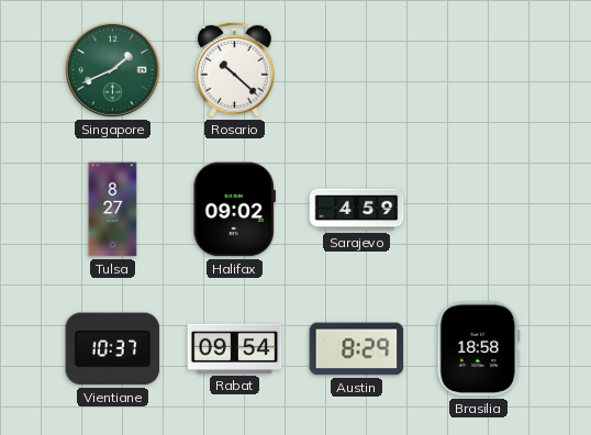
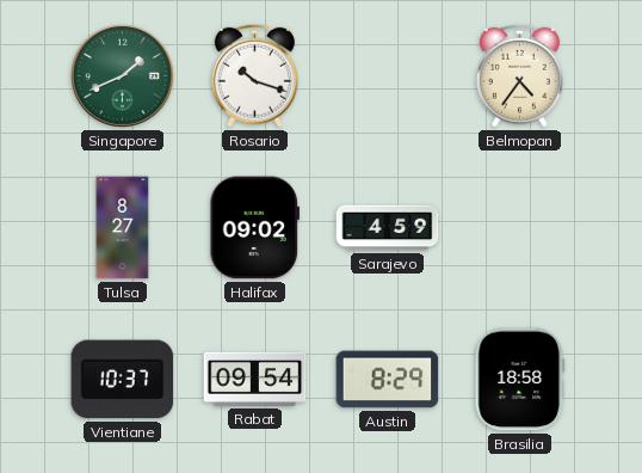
Rosario: 10:22 -> 10:18
Belmopan: none -> 4:36
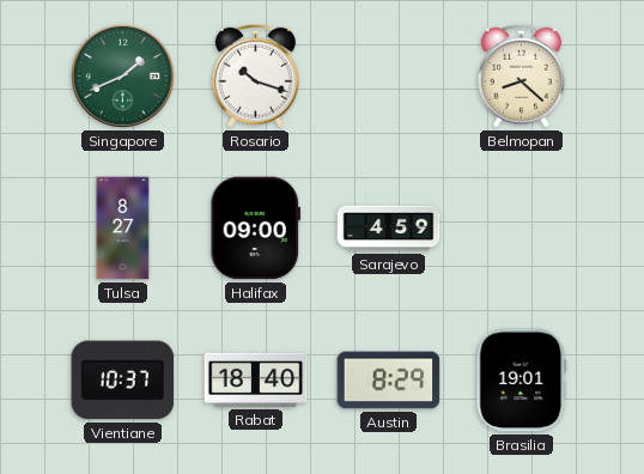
Belmopan: 4:36 -> 8:22
Halifax: 09:02 -> 09:00
Rabat: 09:54 -> 18:40
Brasilia: 18:58 -> 19:01
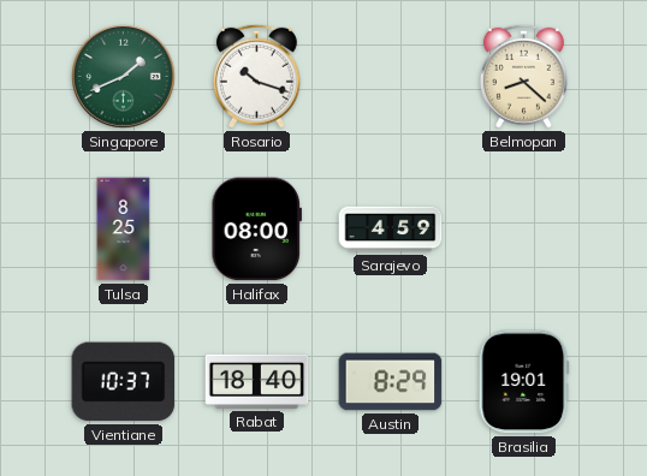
Tulsa: 8:27 -> 8:25
Halifax: 09:00 -> 08:00
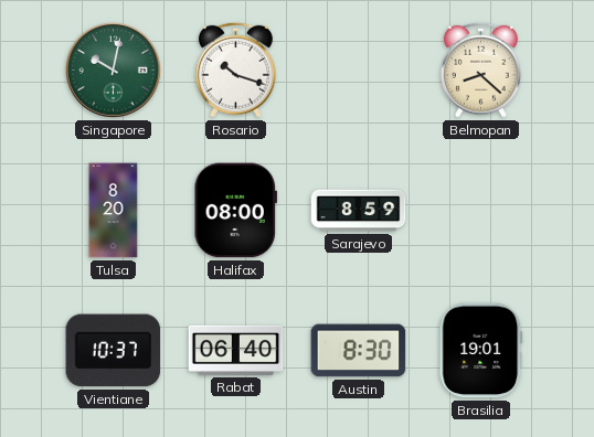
Singapore: 1:41 -> 10:02
Tulsa: 8:25 -> 8:20
Sarajevo: 4:59 -> 8:59
Rabat: 18:40 -> 06:40
Austin: 8:29 -> 8:30
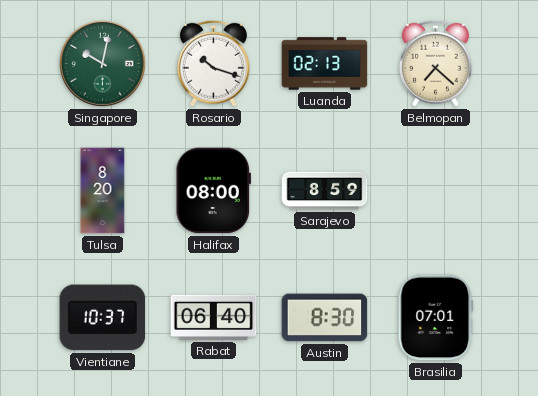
Luanda: none -> 02:13
Belmopan: 8:22 -> 7:22
Brasilia: 19:01 -> 07:01
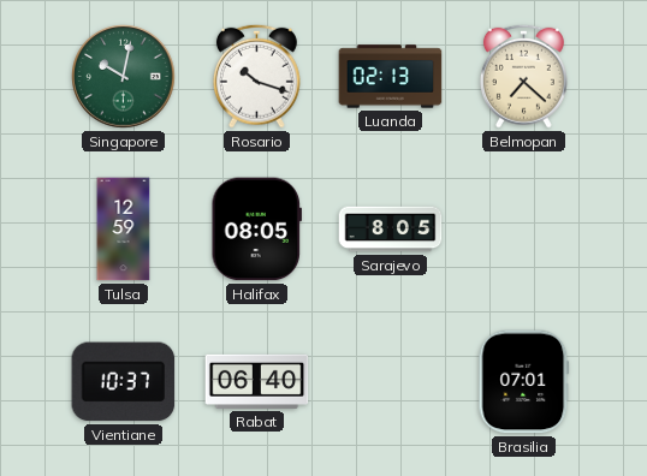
Tulsa: 8:20 -> 12:59
Halifax: 08:00 -> 08:05
Sarajevo: 8:59 -> 8:05
Austin: 8:30 -> none
